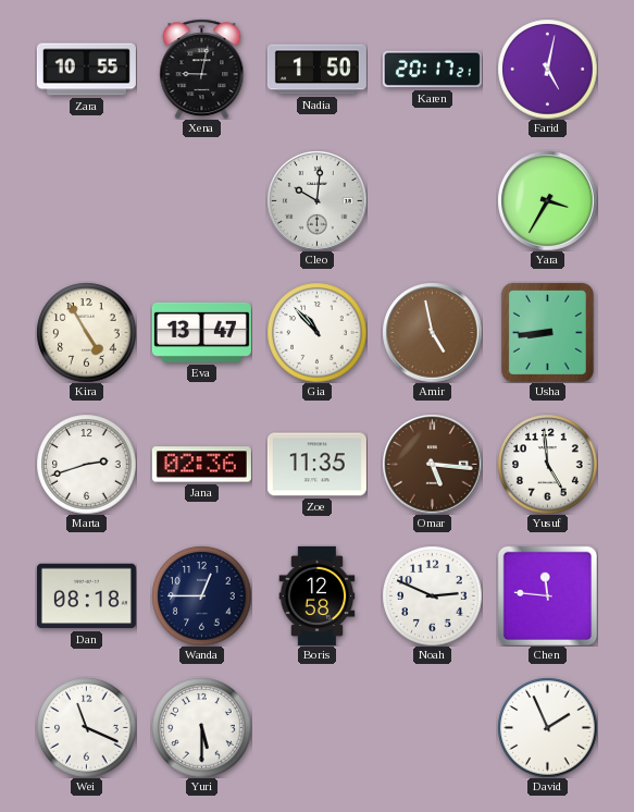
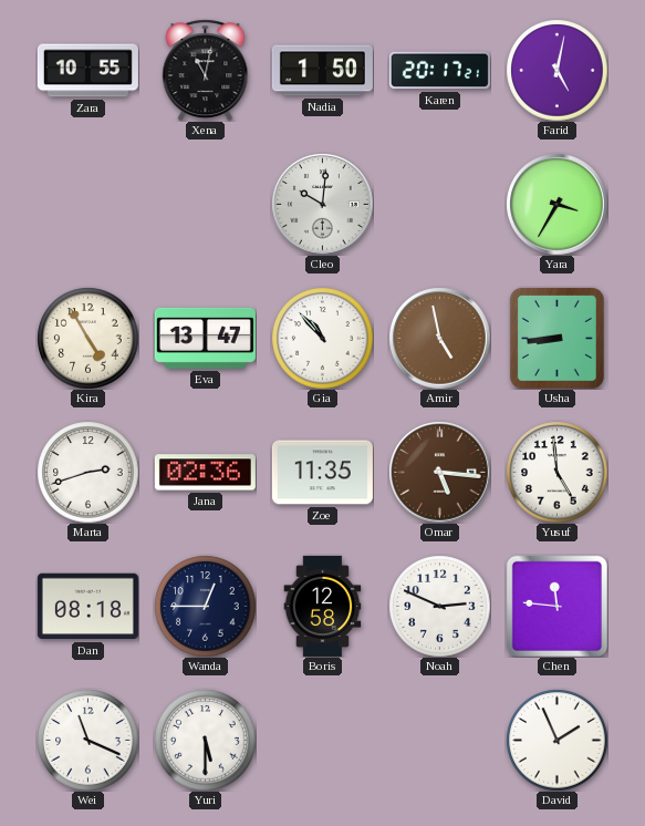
Xena: 9:02 -> 11:02
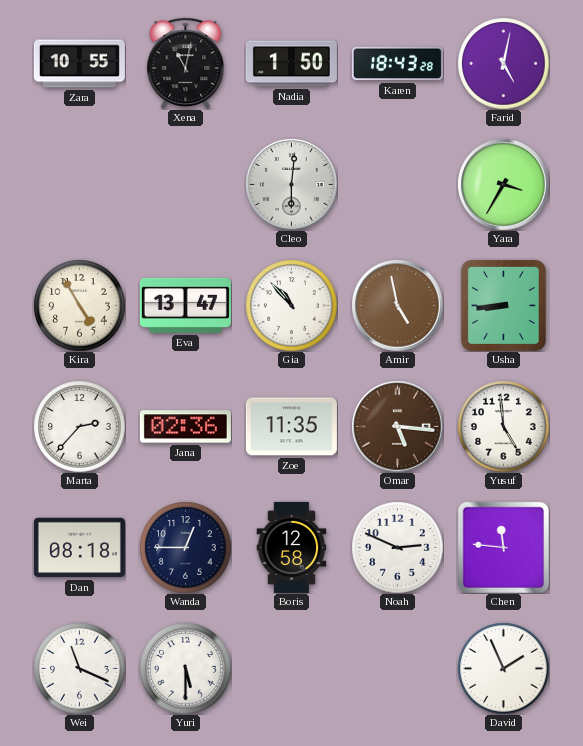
Karen: 20:17 -> 18:43
Cleo: 10:01 -> 6:01
Marta: 2:42 -> 2:37
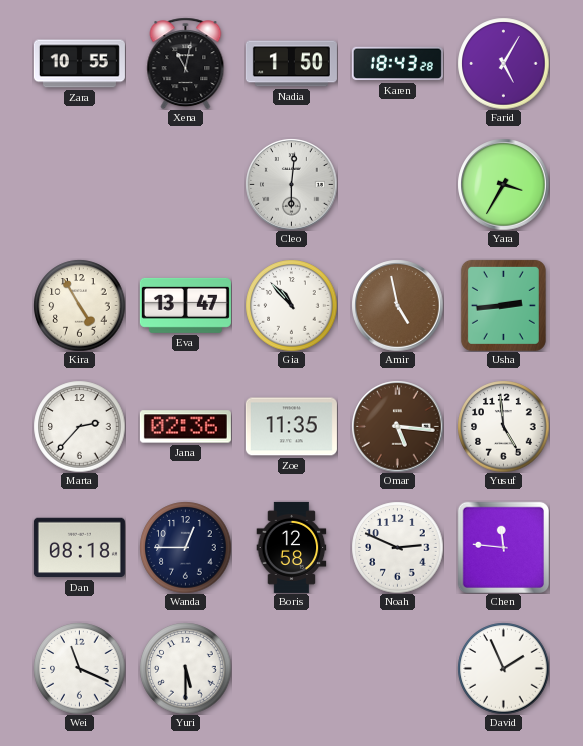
Farid: 5:02 -> 5:05
Usha: 8:44 -> 2:44
